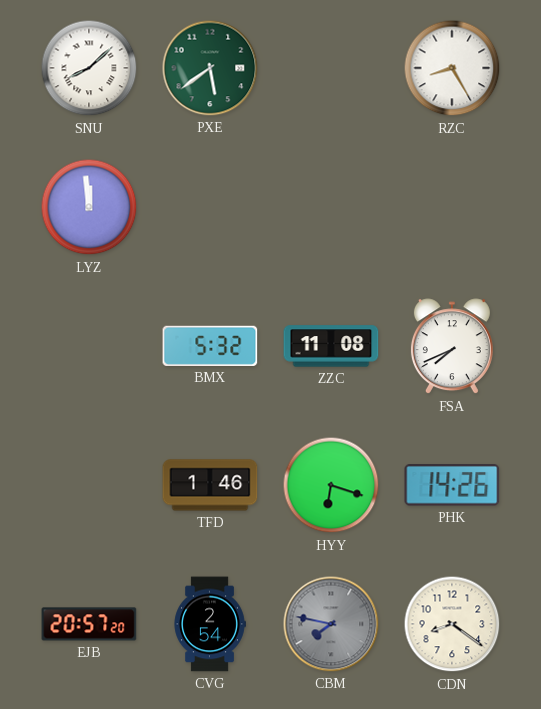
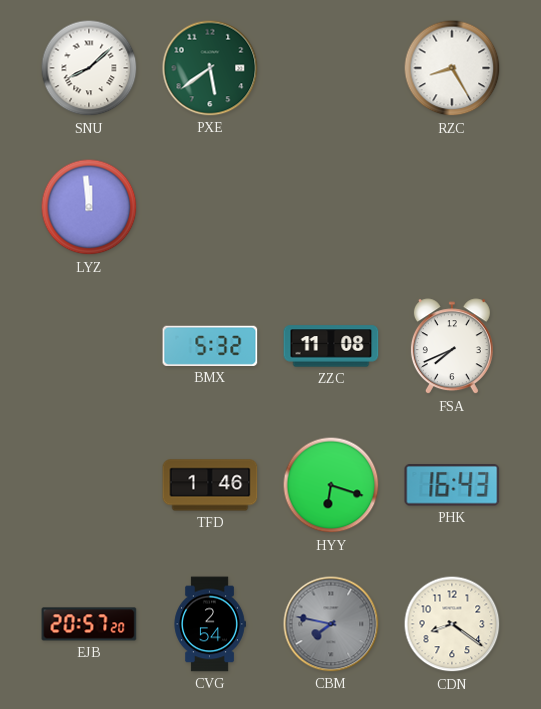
PHK: 14:26 -> 16:43
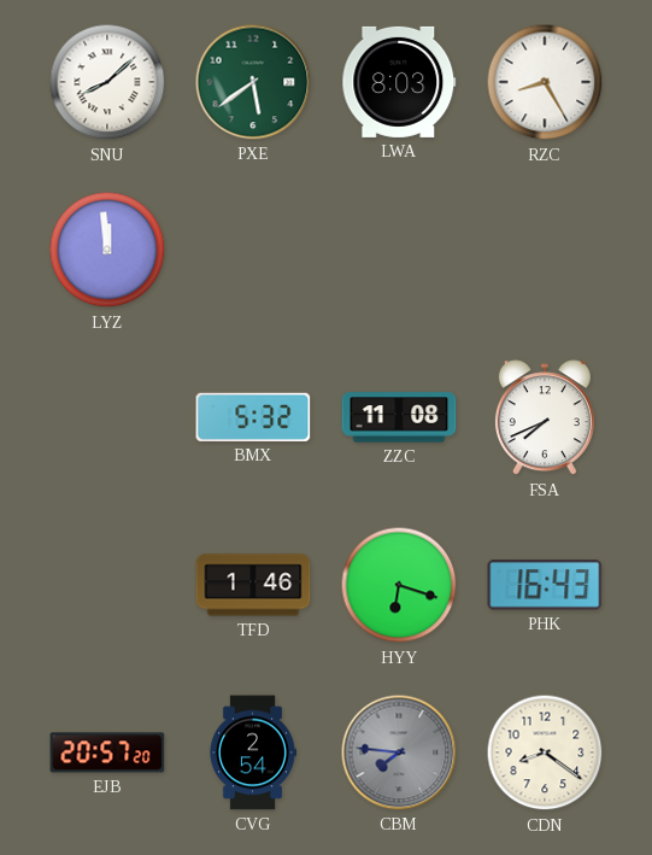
LWA: none -> 8:03
CBM: 7:47 -> 7:46
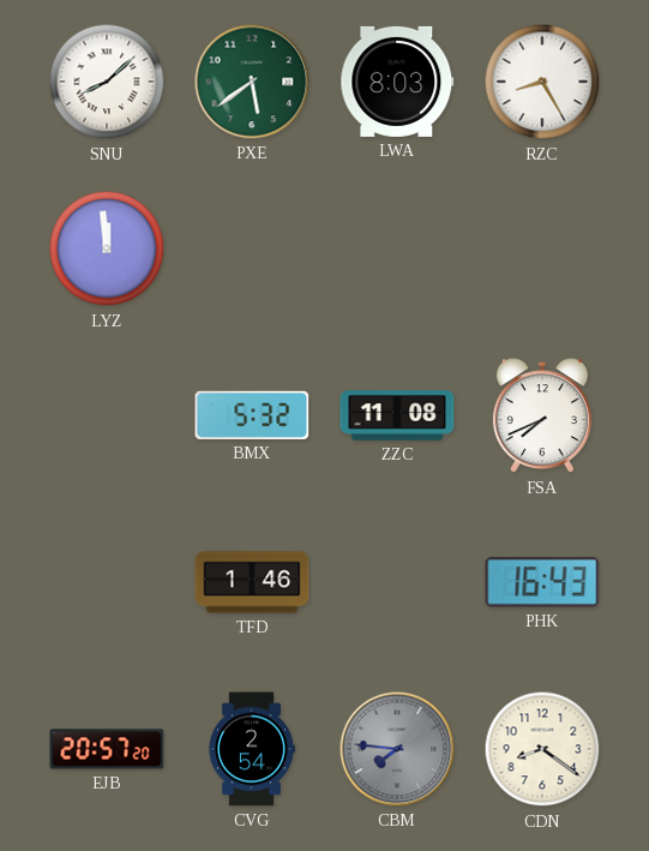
HYY: 6:18 -> none
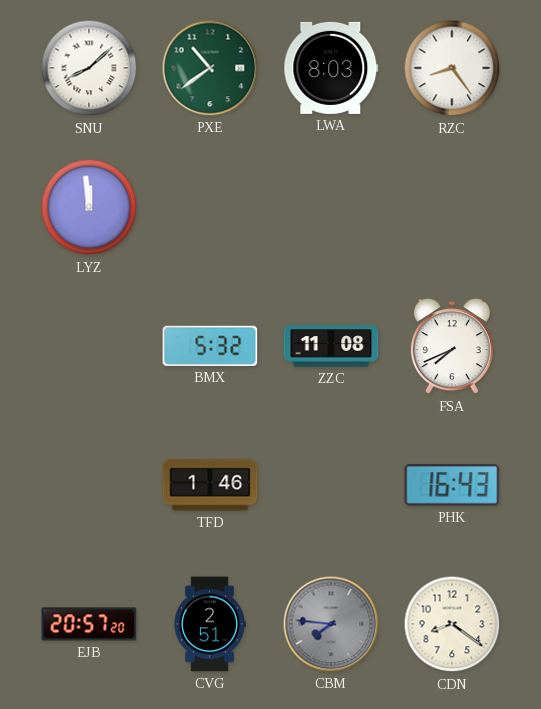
PXE: 5:39 -> 10:39
RZC: 8:25 -> 8:24
CVG: 2:54 -> 2:51
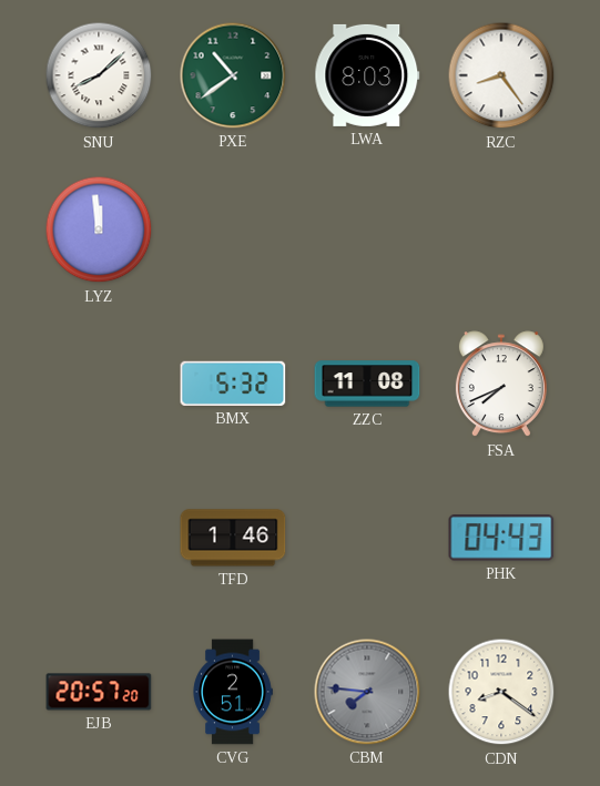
PHK: 16:43 -> 04:43
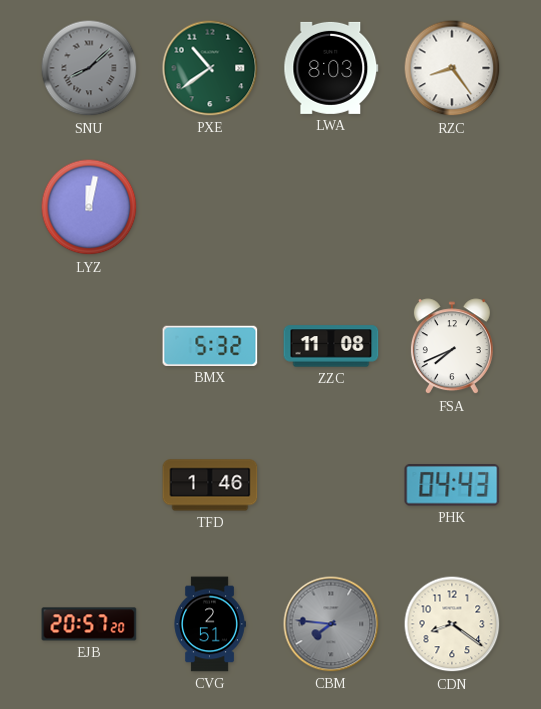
SNU dial: white -> grey
LYZ: 11:59 -> 12:02
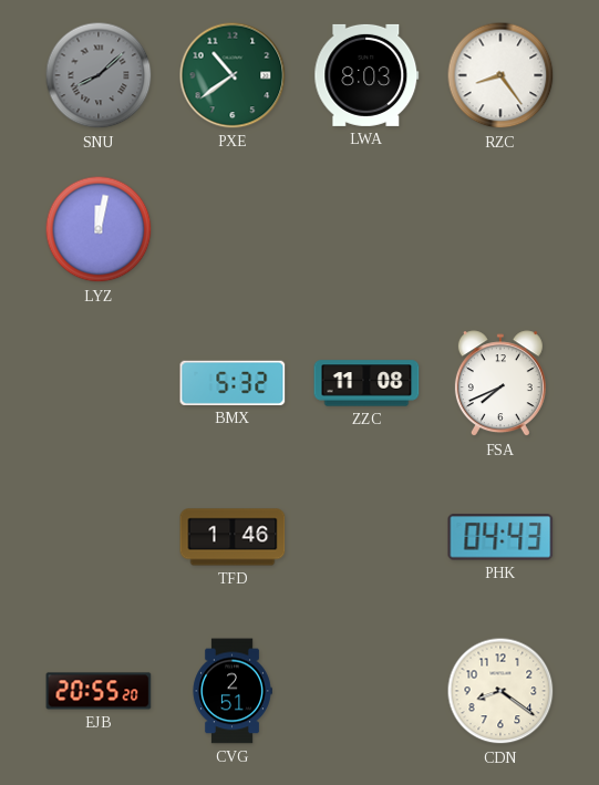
EJB: 20:57 -> 20:55
CBM: 7:46 -> none
